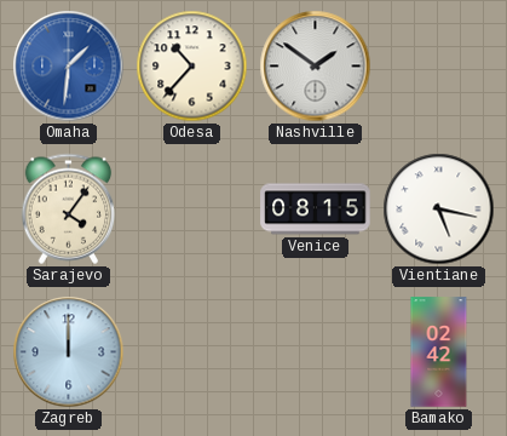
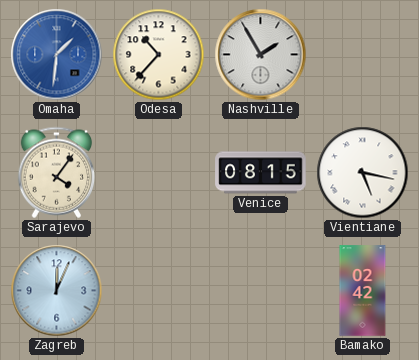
Nashville: 1:51 -> 1:55
Zagreb: 12:00 -> 12:04
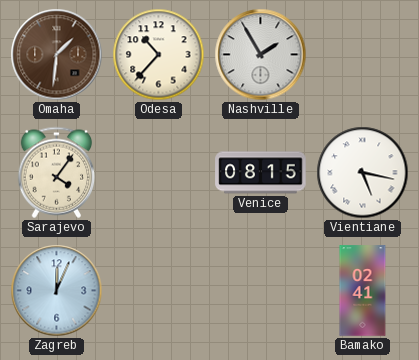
Omaha dial: blue -> brown
Bamako: 02:42 -> 02:41
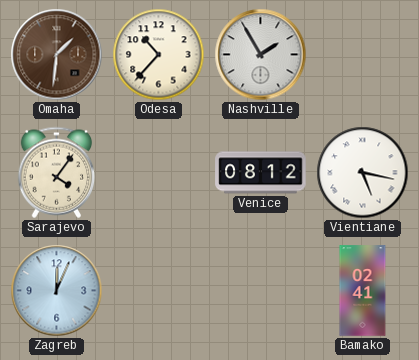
Venice: 08:15 -> 08:12
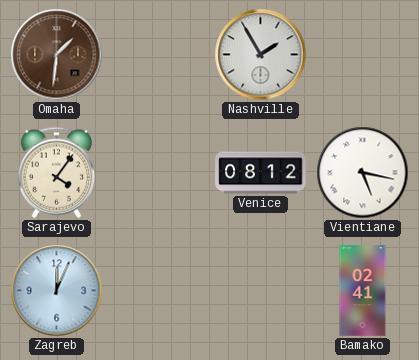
Odesa: 10:37 -> none
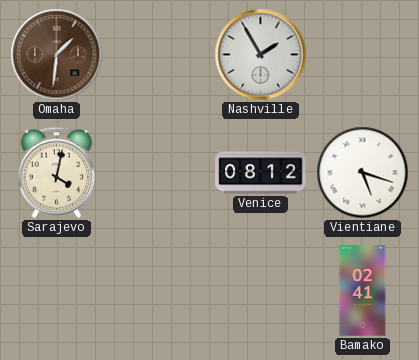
Sarajevo: 4:06 -> 4:02
Vientiane: 5:17 -> 5:18
Zagreb: 12:04 -> none
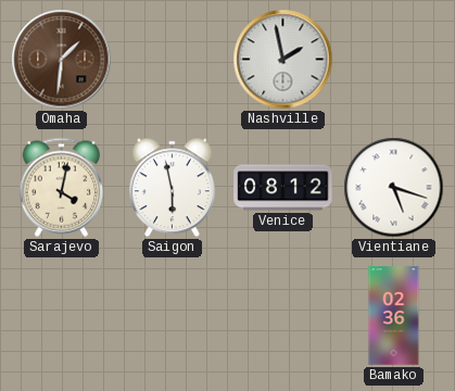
Nashville: 1:55 -> 1:58
Saigon: none -> 5:58
Bamako: 02:41 -> 02:36
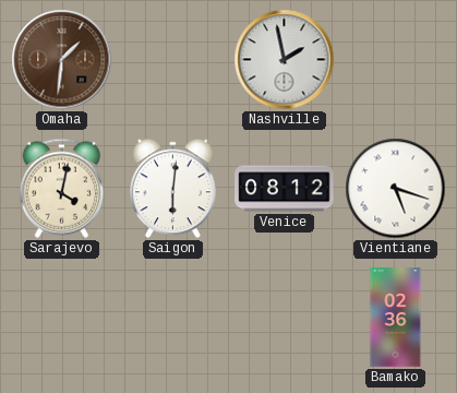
Saigon: 5:58 -> 6:01
